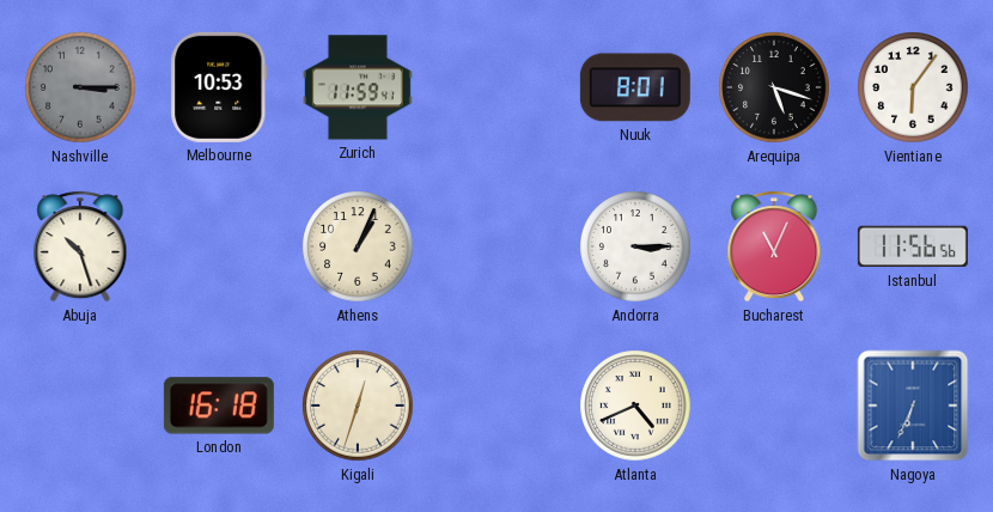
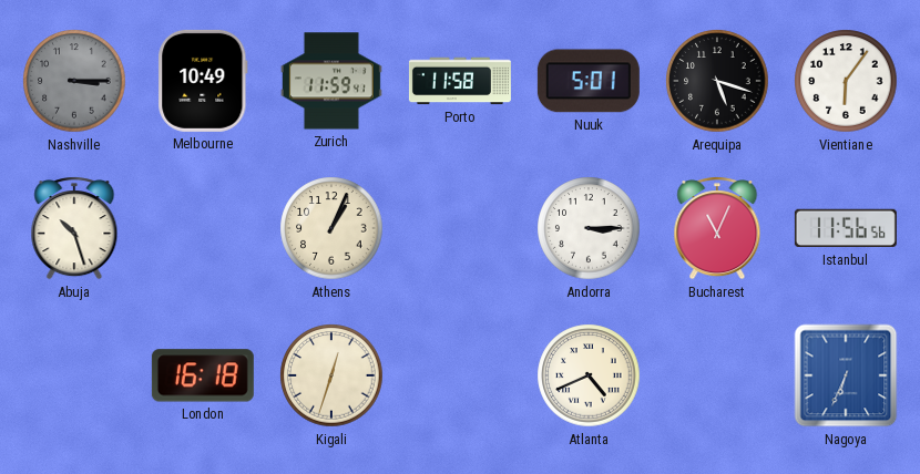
Melbourne: 10:53 -> 10:49
Porto: none -> 11:58
Nuuk: 8:01 -> 5:01
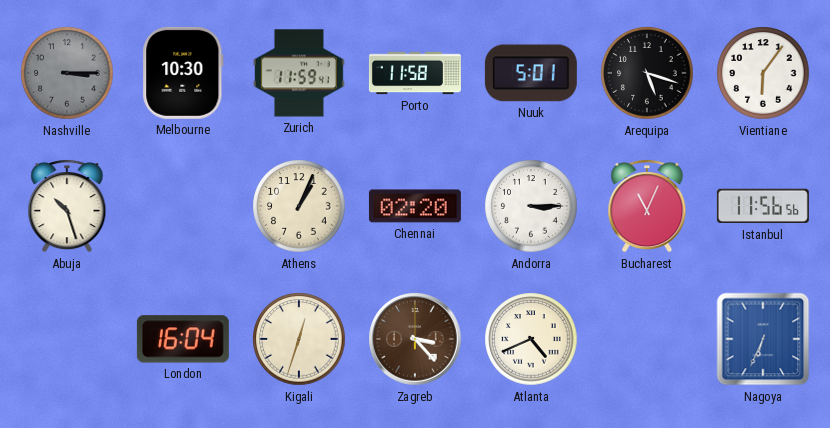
Melbourne: 10:49 -> 10:30
Chennai: none -> 02:20
London: 16:18 -> 16:04
Zagreb: none -> 3:23
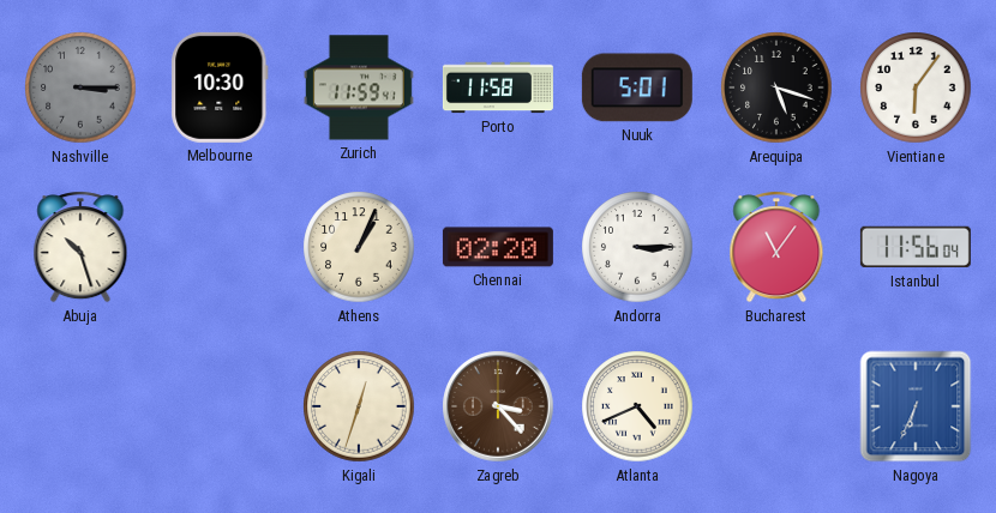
Bucharest: 11:04 -> 11:06
Istanbul: 11:56:56 -> 11:56:04
London: 16:04 -> none
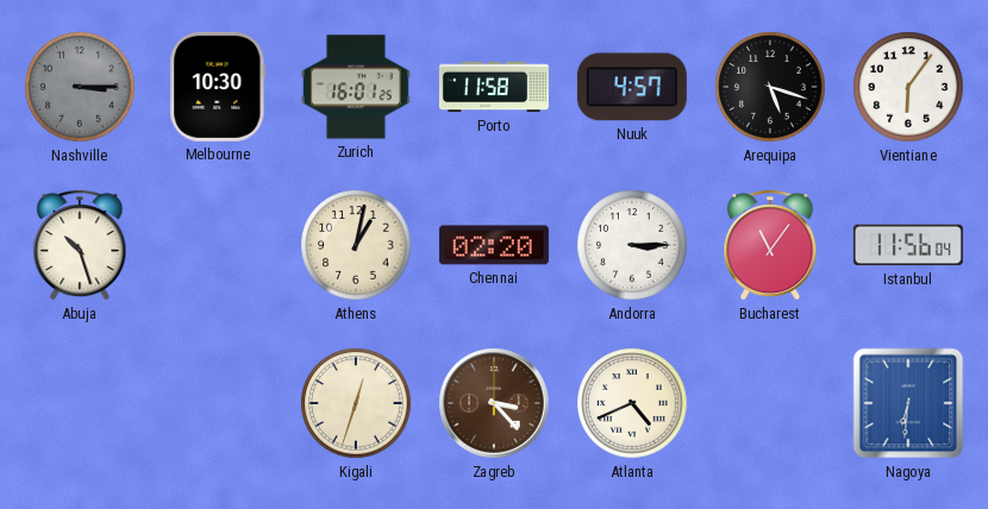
Zurich: 11:59 -> 16:01
Nuuk: 5:01 -> 4:57
Athens: 1:04 -> 1:02
Nagoya: 6:34 -> 6:31
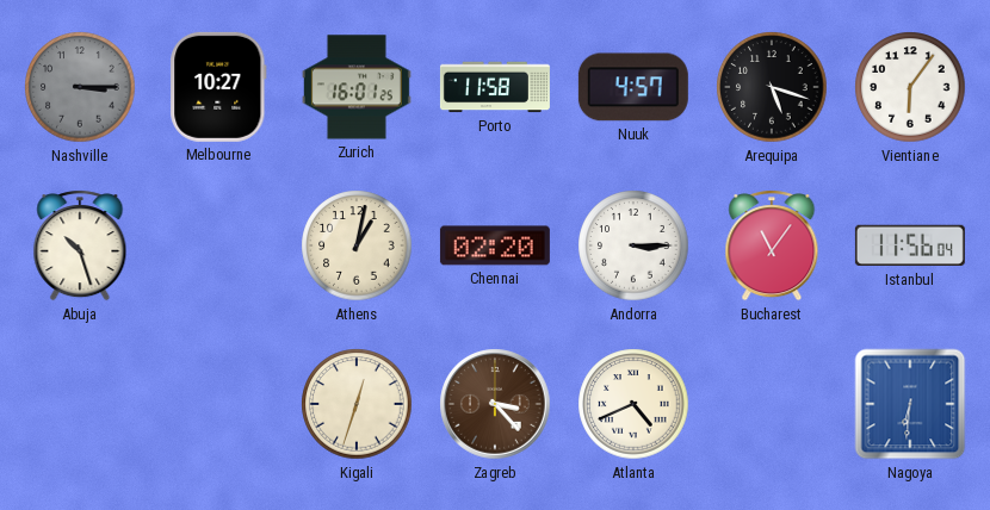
Melbourne: 10:30 -> 10:27
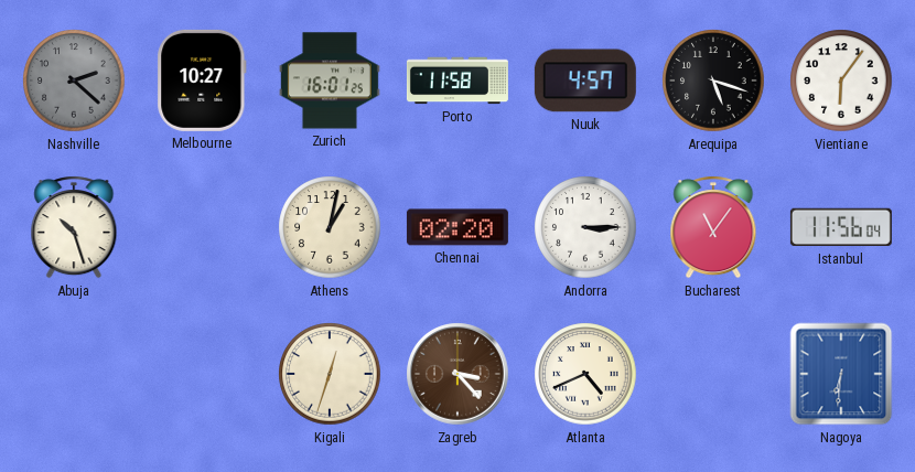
Nashville: 3:15 -> 2:22
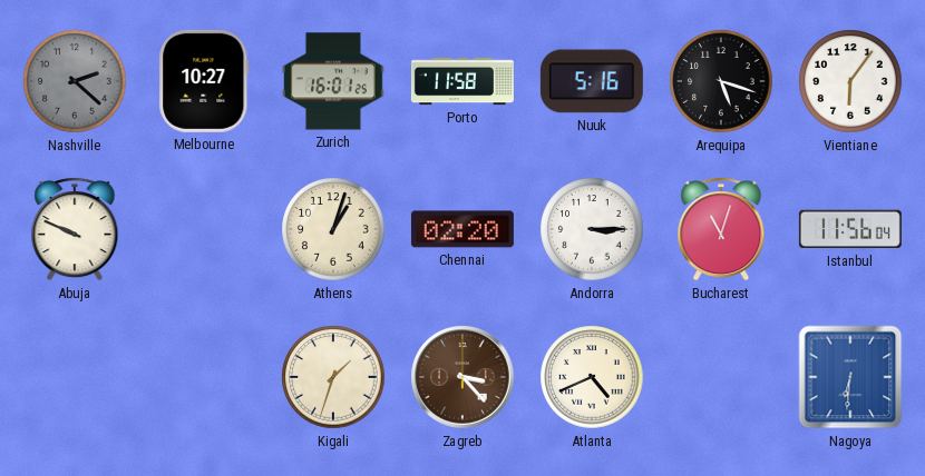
Nuuk: 4:57 -> 5:16
Abuja: 10:27 -> 9:49
Athens: 1:02 -> 1:03
Bucharest: 11:06 -> 11:03
Kigali: 12:33 -> 1:33
